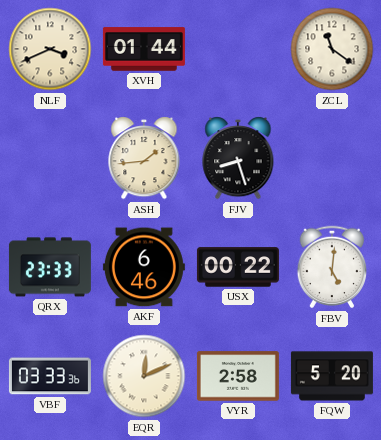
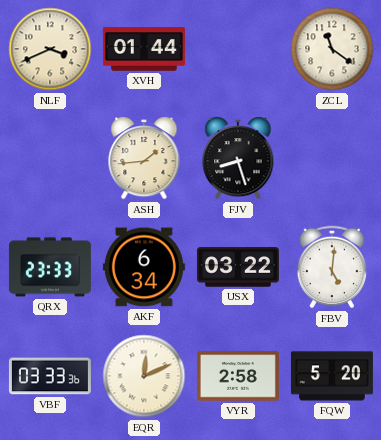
AKF: 6:46 -> 6:34
USX: 00:22 -> 03:22
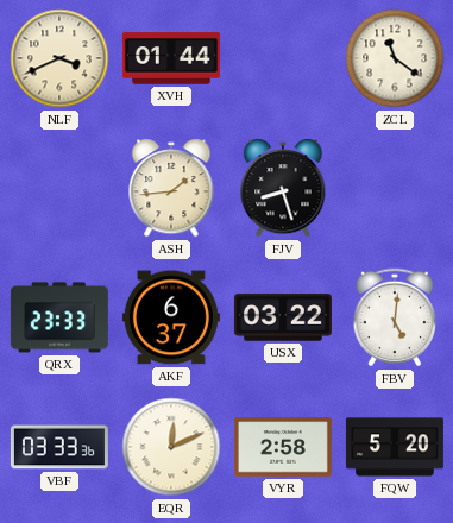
AKF: 6:34 -> 6:37
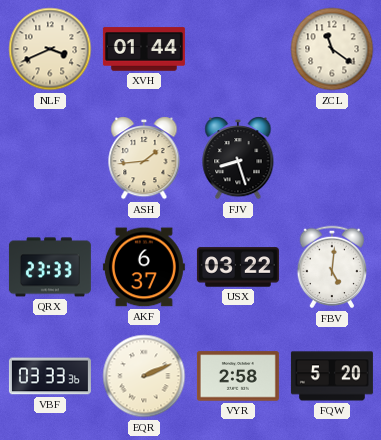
EQR: 12:11 -> 2:11
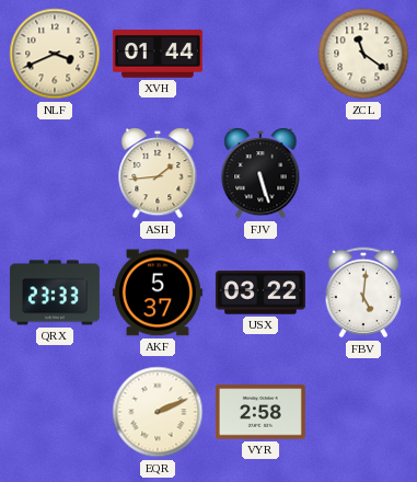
FJV: 8:27 -> 5:27
AKF: 6:37 -> 5:37
VBF: 03:33 -> none
FQW: 5:20 -> none
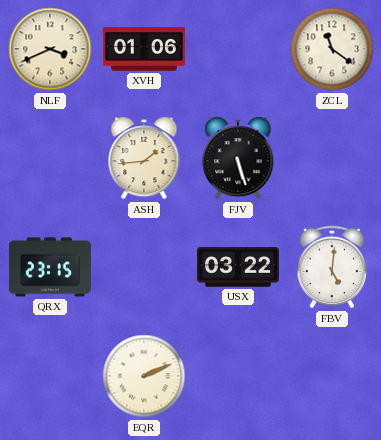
XVH: 01:44 -> 01:06
QRX: 23:33 -> 23:15
AKF: 5:37 -> none
VYR: 2:58 -> none
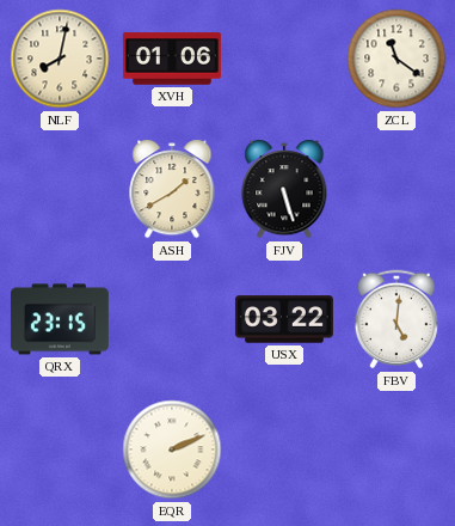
NLF: 3:41 -> 8:02
ASH: 1:44 -> 1:40
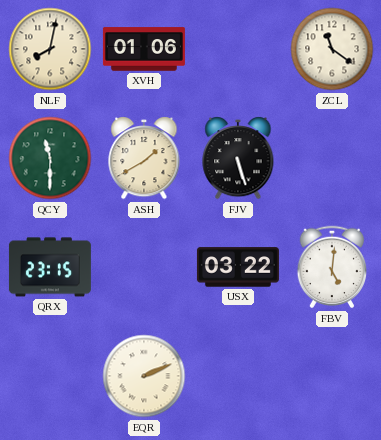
QCY: none -> 11:30
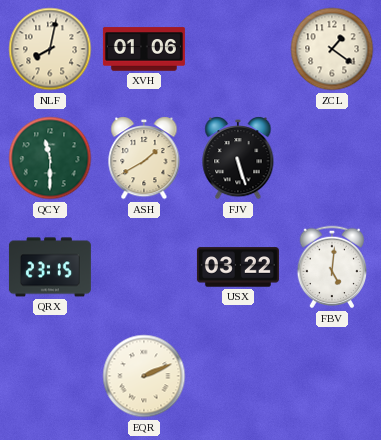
ZCL: 11:21 -> 1:21
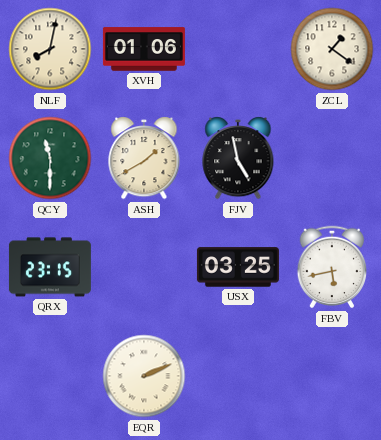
FJV: 5:27 -> 4:58
USX: 03:22 -> 03:25
FBV: 5:01 -> 5:43
